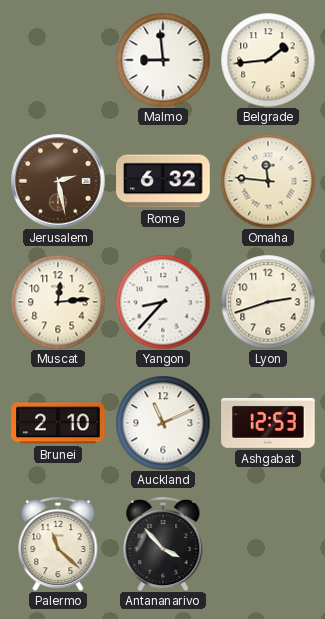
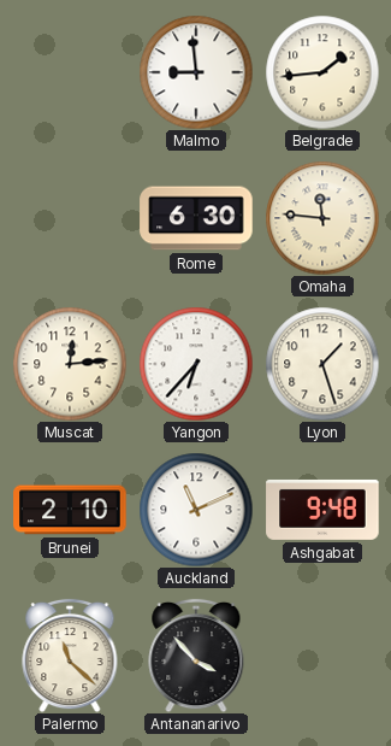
Jerusalem: 2:28 -> none
Rome: 6:32 -> 6:30
Yangon: 8:37 -> 6:37
Lyon: 2:42 -> 1:27
Ashgabat: 12:53 -> 9:48
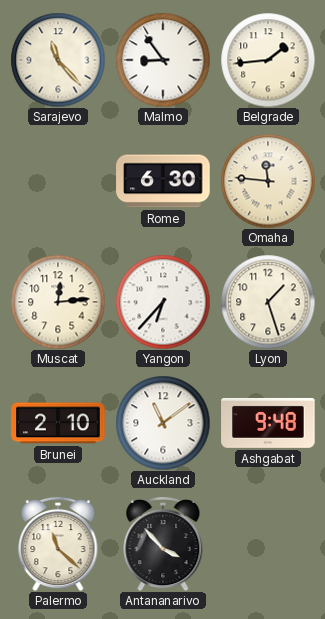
Sarajevo: none -> 11:23
Malmo: 8:59 -> 8:54
Auckland: 11:11 -> 11:09
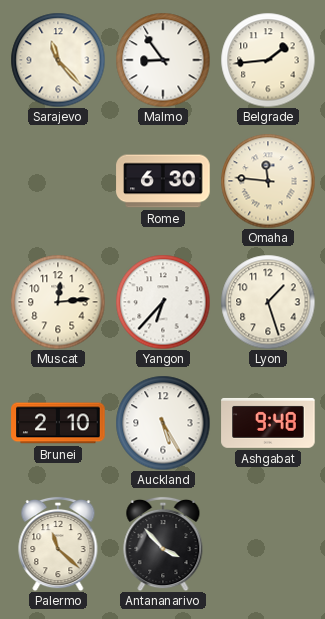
Auckland: 11:09 -> 5:25
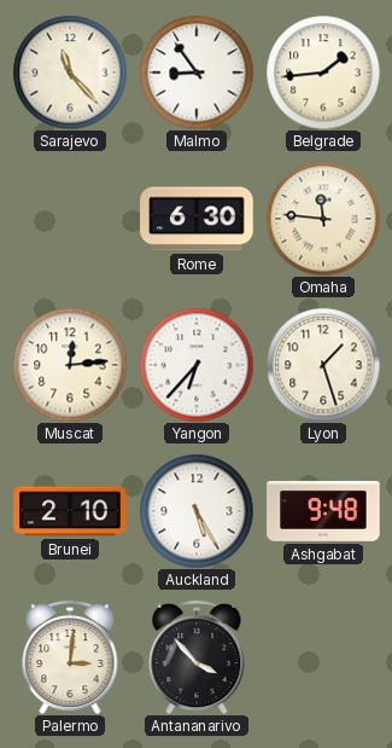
Palermo: 11:22 -> 3:01
